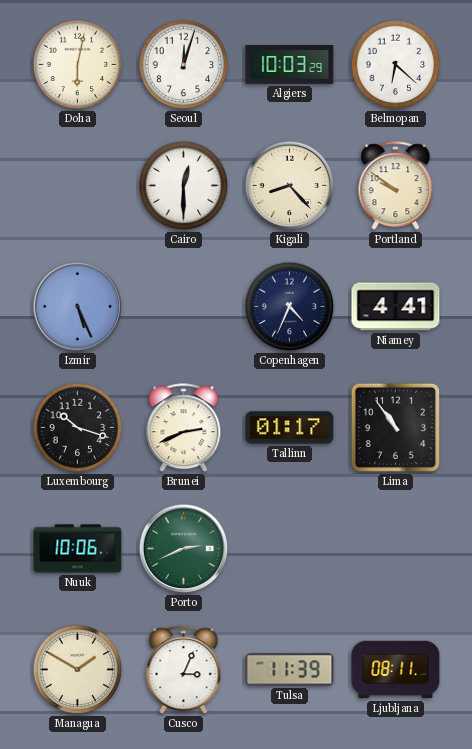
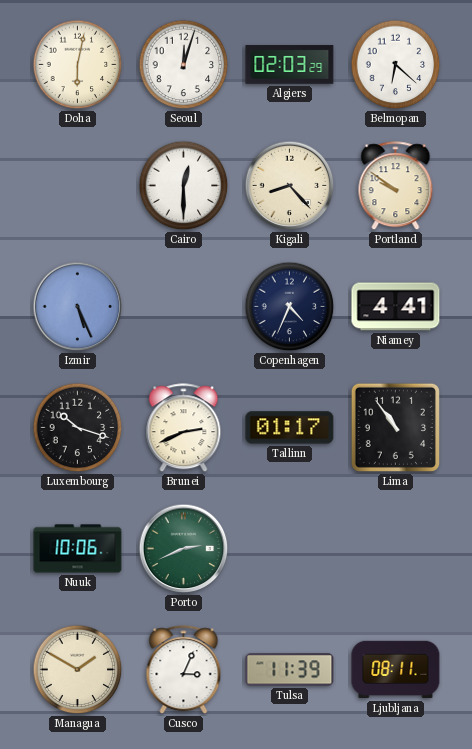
Algiers: 10:03 -> 02:03
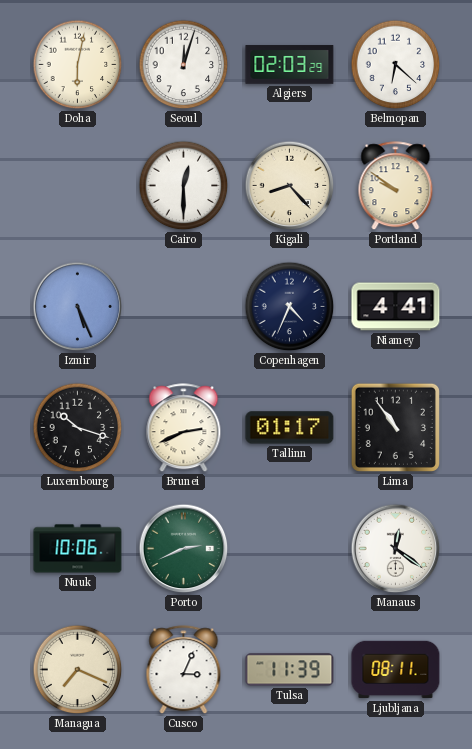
Manaus: none -> 12:21
Managua: 1:50 -> 7:19
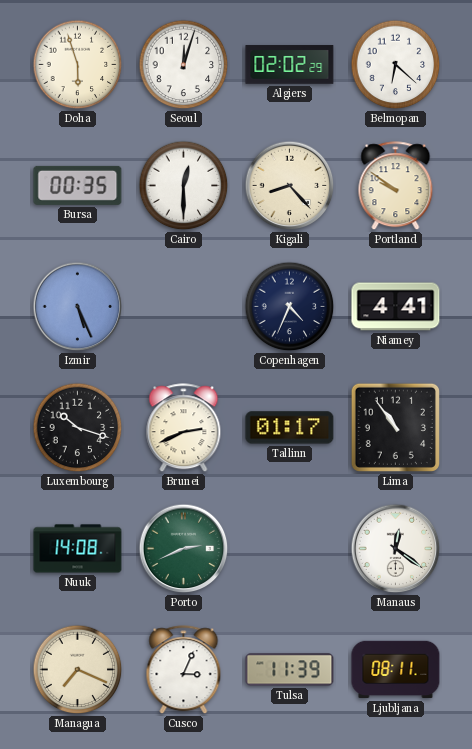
Doha: 6:02 -> 5:57
Algiers: 02:03 -> 02:02
Bursa: none -> 00:35
Nuuk: 10:06 -> 14:08
